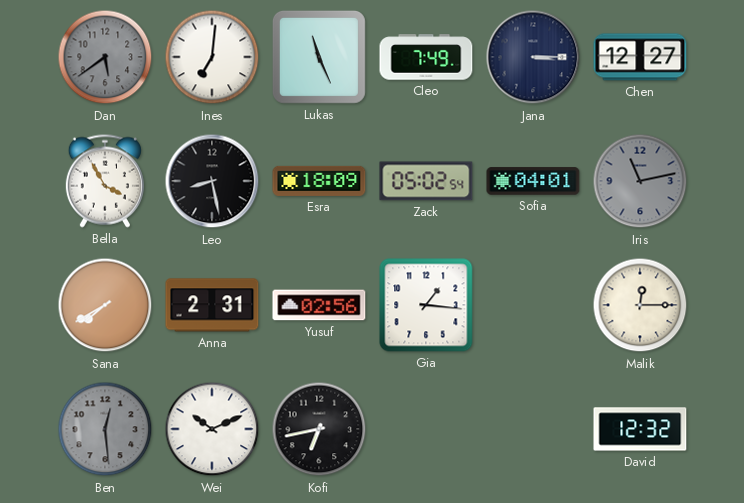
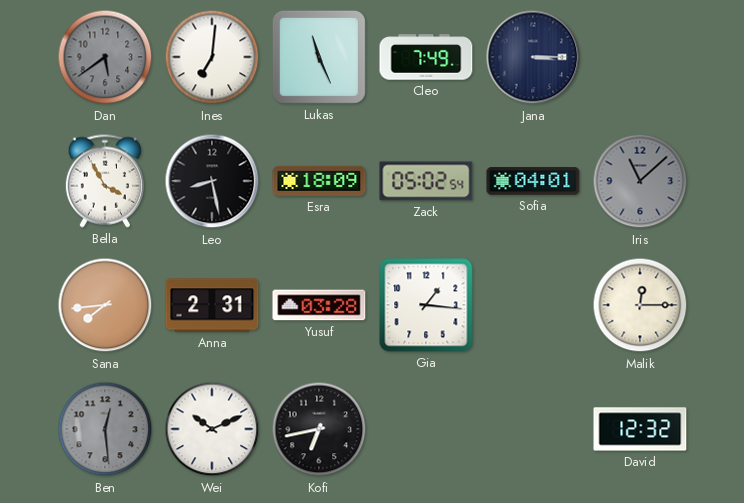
Chen: 12:27 -> none
Iris: 11:13 -> 11:08
Sana: 7:40 -> 7:44
Yusuf: 02:56 -> 03:28
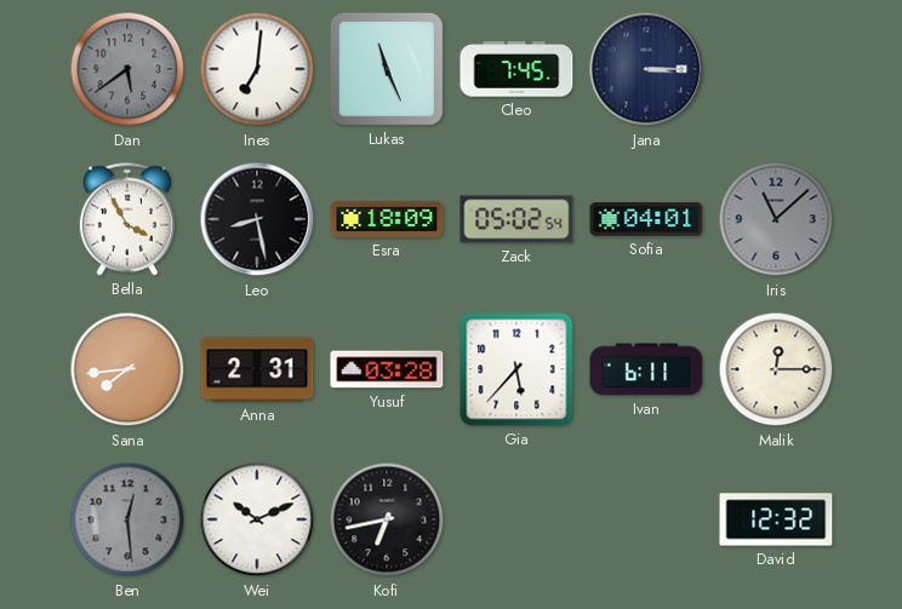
Cleo: 7:49 -> 7:45
Gia: 1:16 -> 5:37
Ivan: none -> 6:11
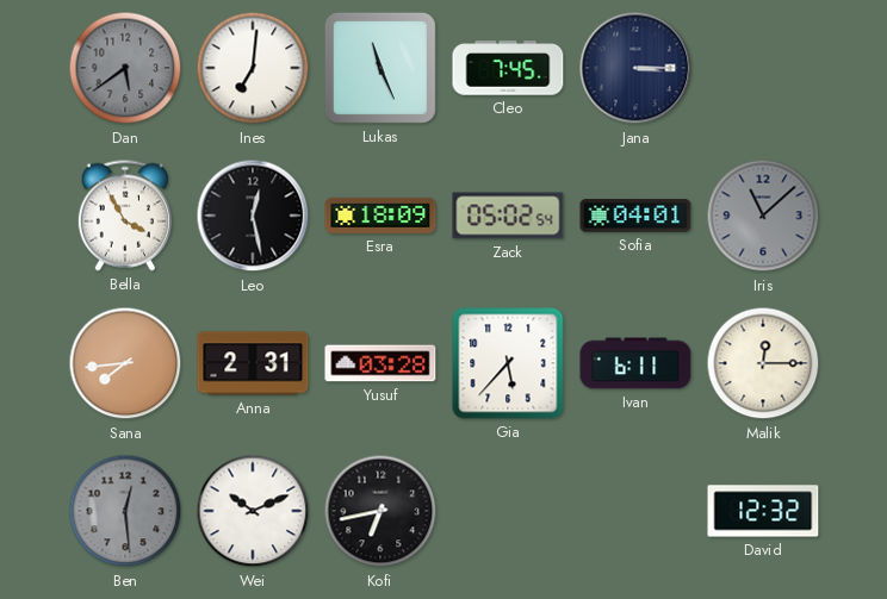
Leo: 8:28 -> 12:28
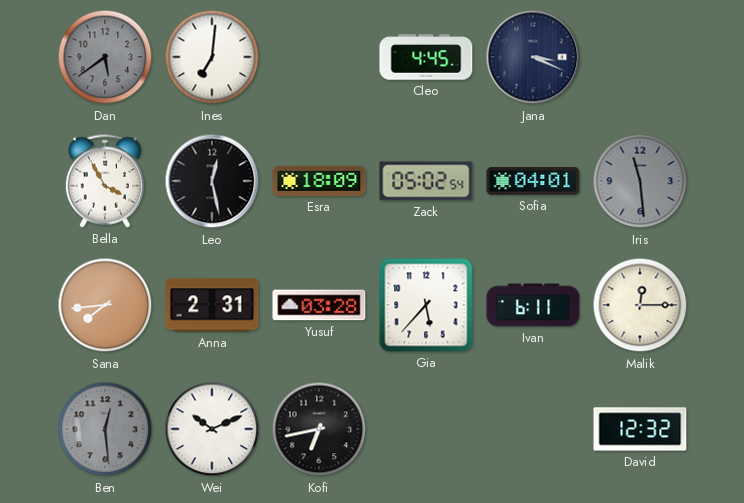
Lukas: 11:26 -> none
Cleo: 7:45 -> 4:45
Jana: 3:15 -> 3:19
Iris: 11:08 -> 11:29
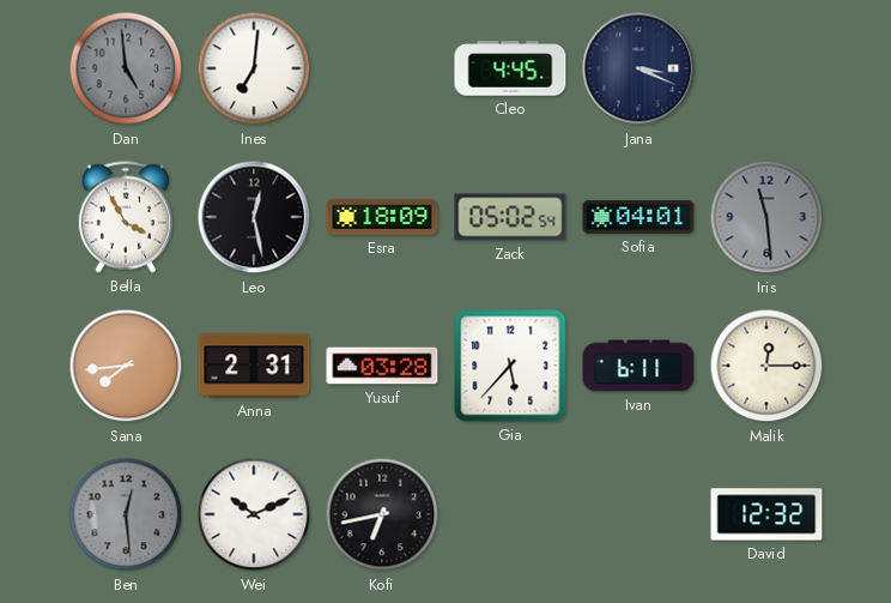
Dan: 5:39 -> 4:59
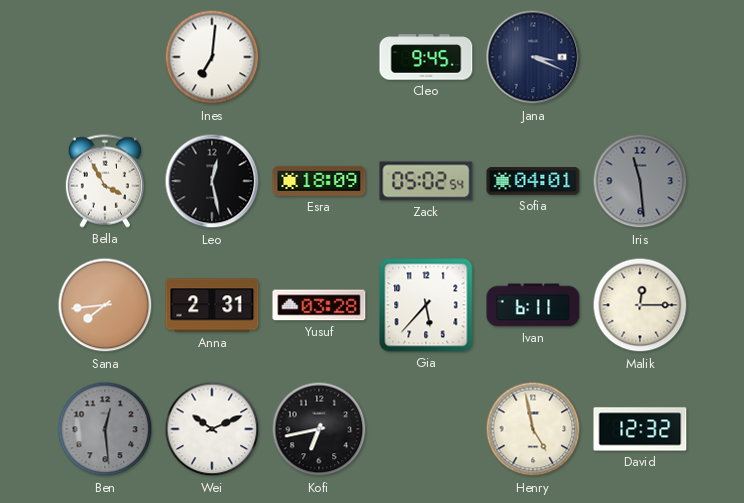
Dan: 4:59 -> none
Cleo: 4:45 -> 9:45
Henry: none -> 4:58
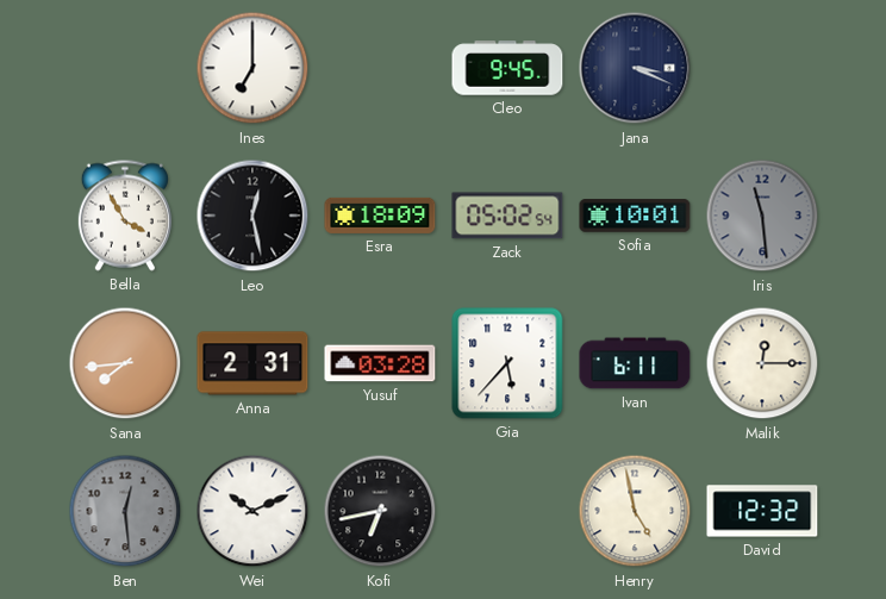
Ines: 7:01 -> 7:00
Sofia: 04:01 -> 10:01
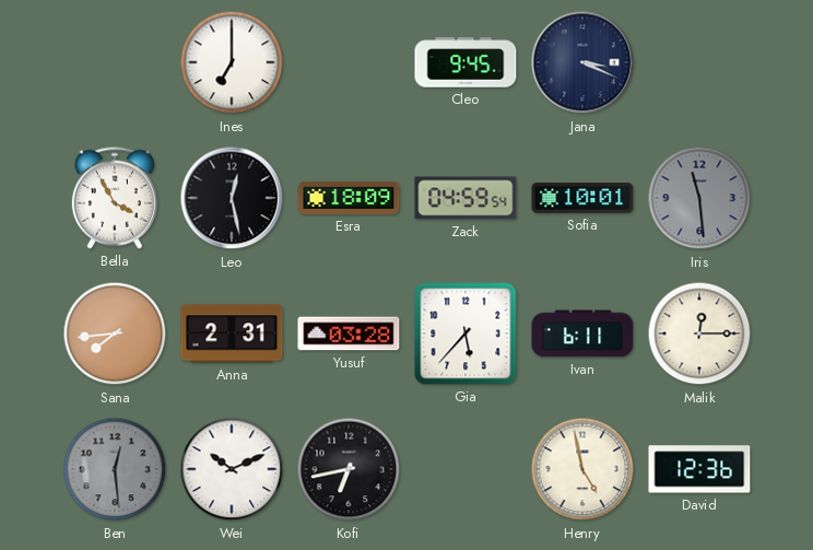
Zack: 05:02 -> 04:59
David: 12:32 -> 12:36
